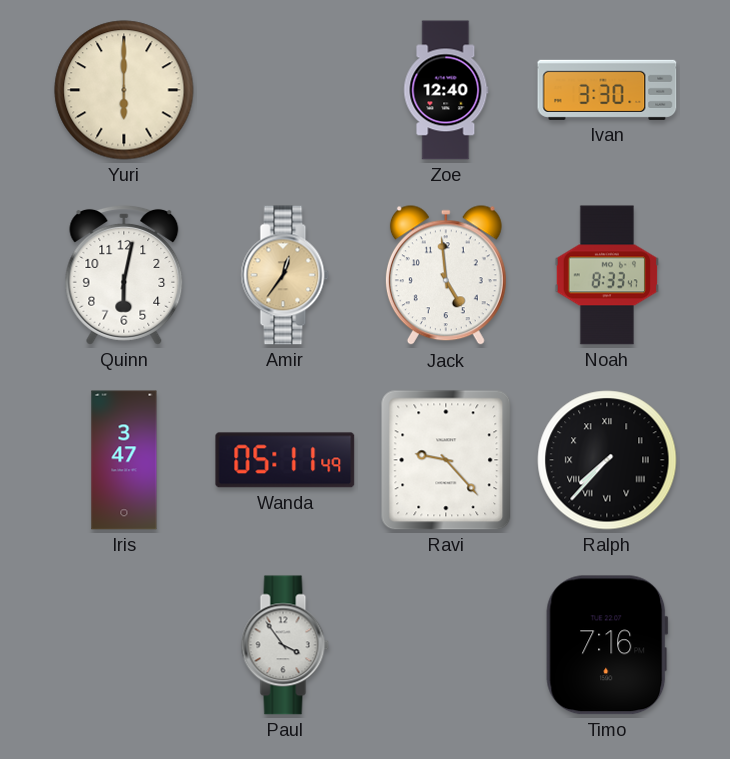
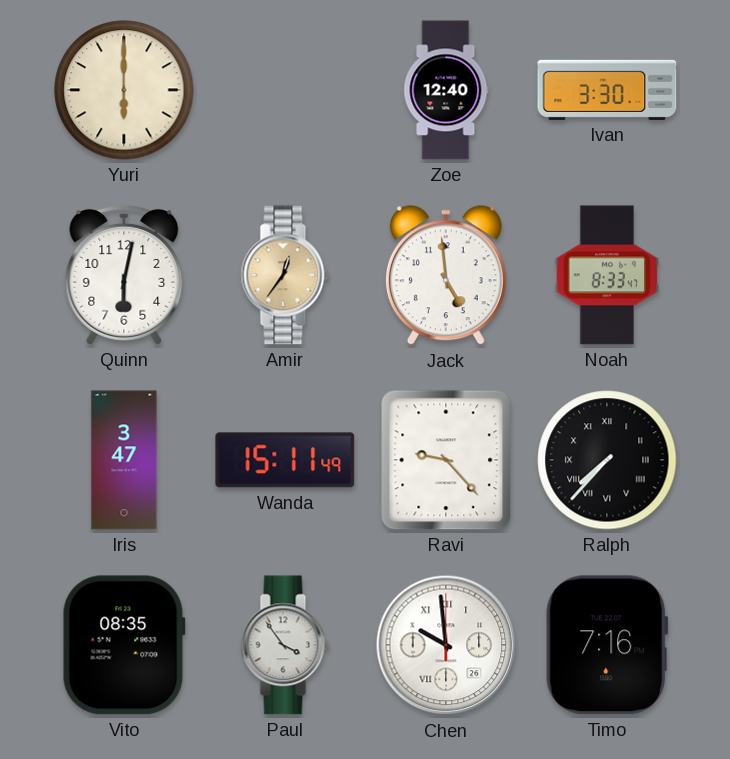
Wanda: 05:11 -> 15:11
Vito: none -> 08:35
Chen: none -> 9:59
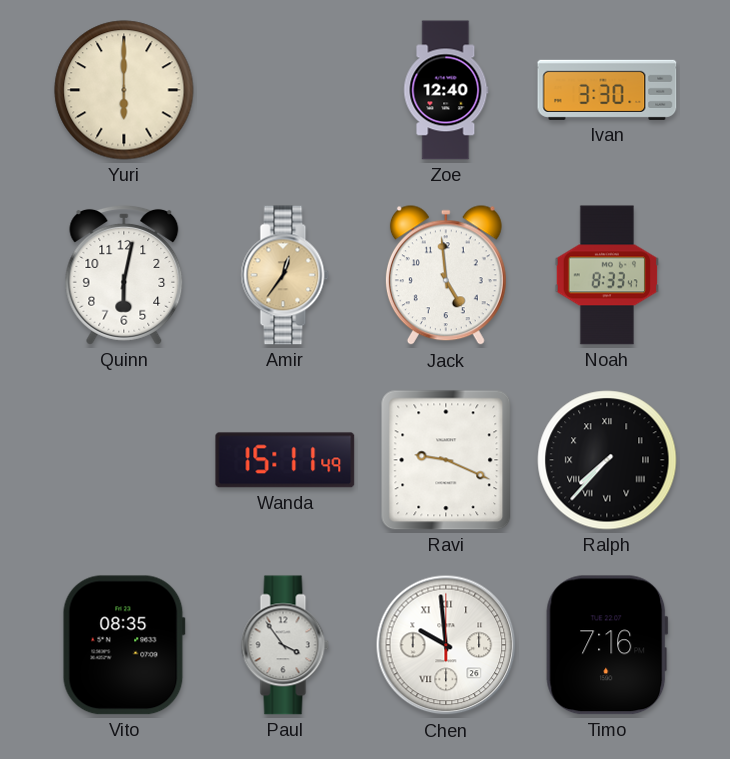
Iris: 3:47 -> none
Ravi: 9:23 -> 9:19
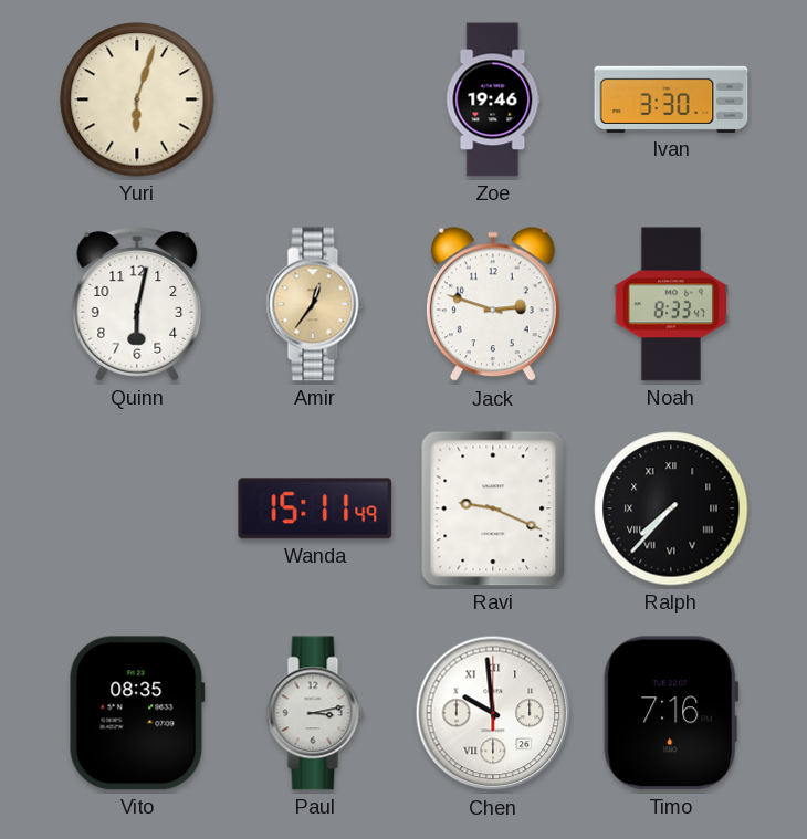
Yuri: 6:00 -> 6:03
Zoe: 12:40 -> 19:46
Jack: 4:59 -> 2:48
Paul: 3:54 -> 3:13
